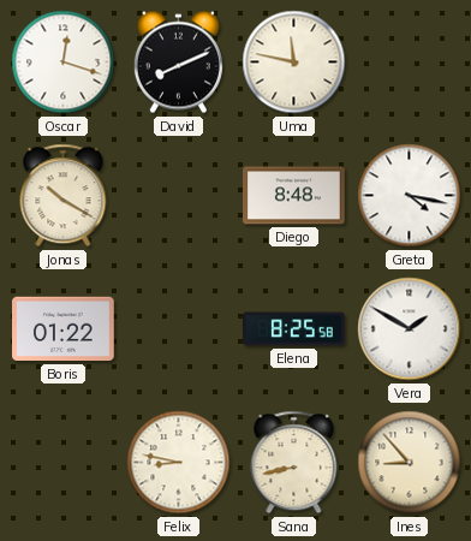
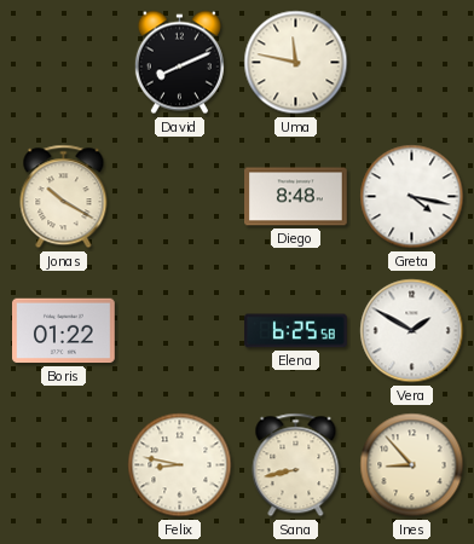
Oscar: 12:18 -> none
Elena: 8:25 -> 6:25
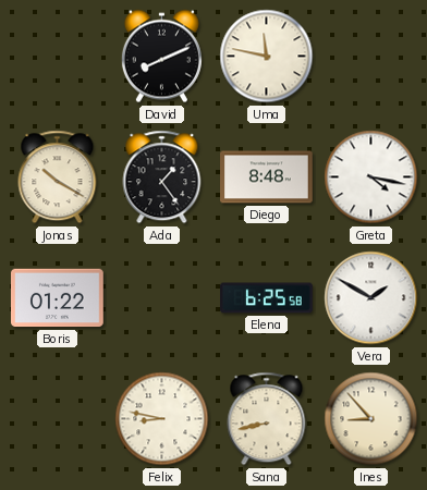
Ada: none -> 1:24
